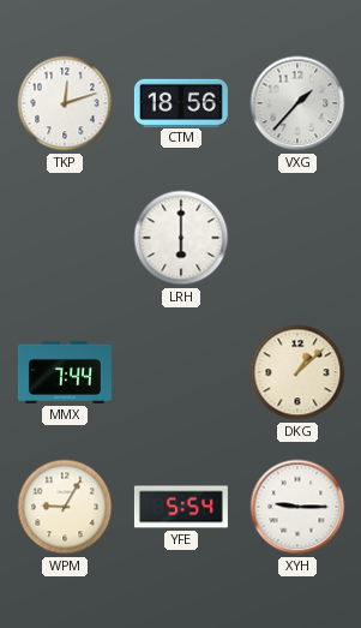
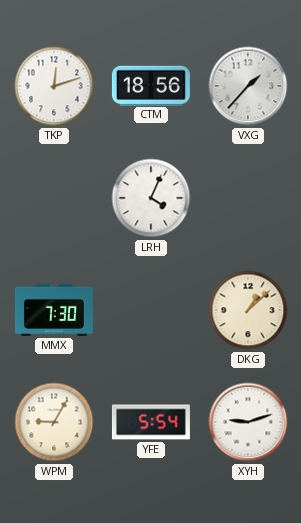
LRH: 6:00 -> 4:04
MMX: 7:44 -> 7:30
XYH: 9:15 -> 9:12
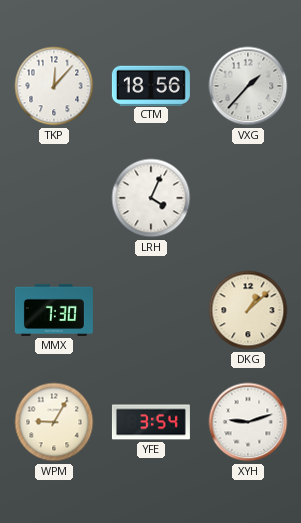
TKP: 12:12 -> 12:07
YFE: 5:54 -> 3:54
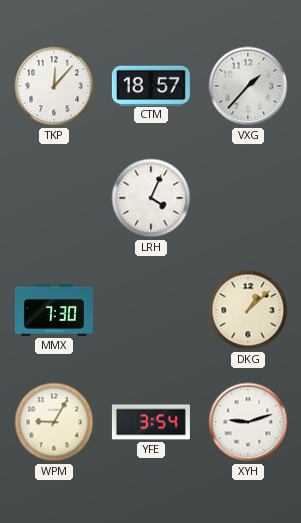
CTM: 18:56 -> 18:57
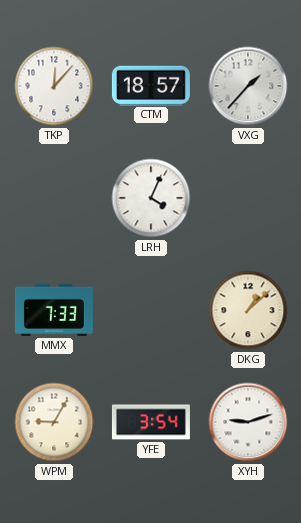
MMX: 7:30 -> 7:33
